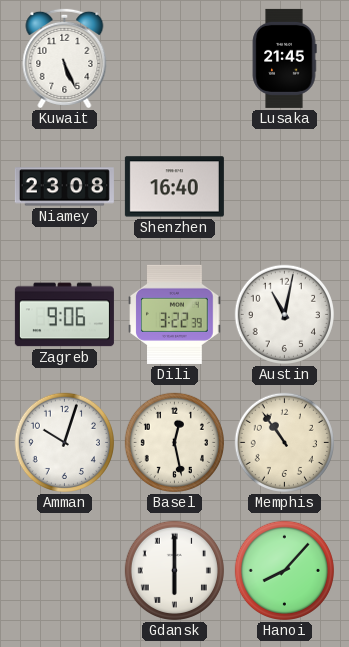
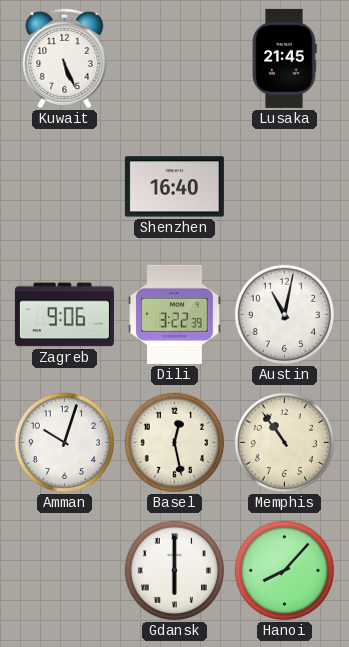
Niamey: 23:08 -> none
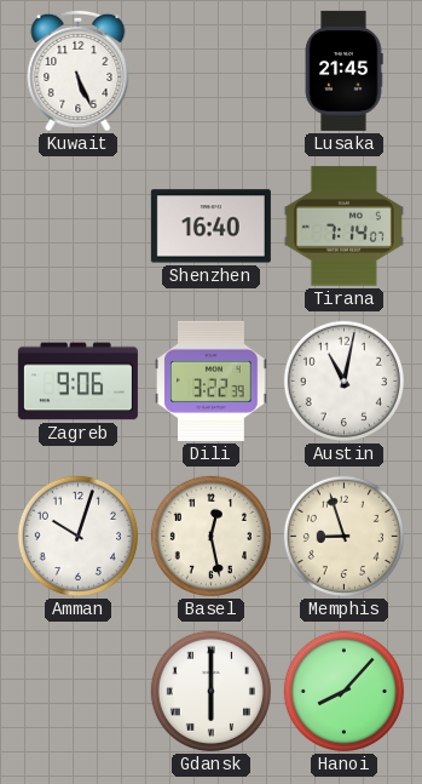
Tirana: none -> 7:14
Memphis: 10:54 -> 8:57
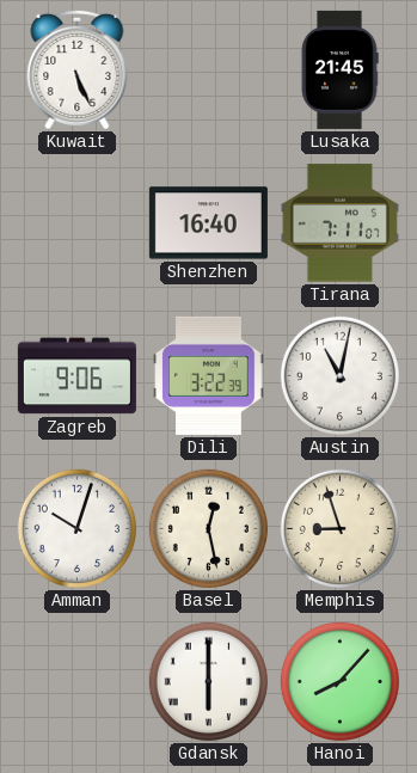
Tirana: 7:14 -> 7:11
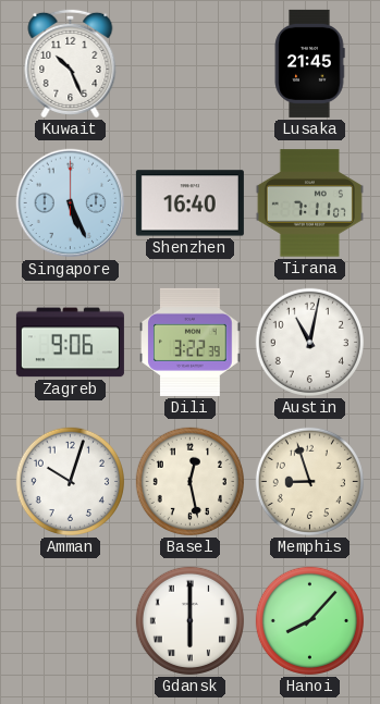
Kuwait: 5:26 -> 10:26
Singapore: none -> 5:26
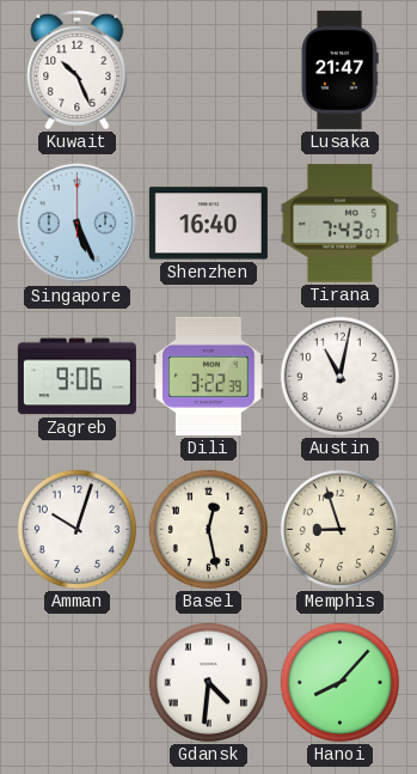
Lusaka: 21:45 -> 21:47
Tirana: 7:11 -> 7:43
Gdansk: 6:00 -> 4:31
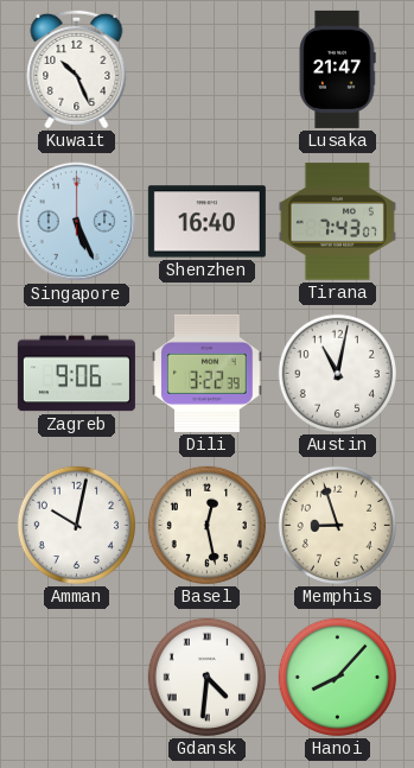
Amman: 10:03 -> 10:02
